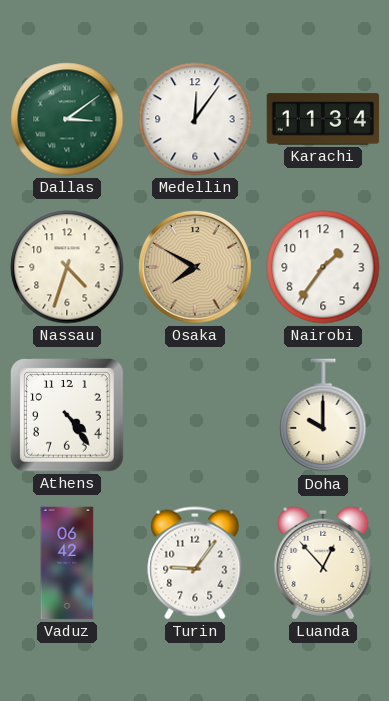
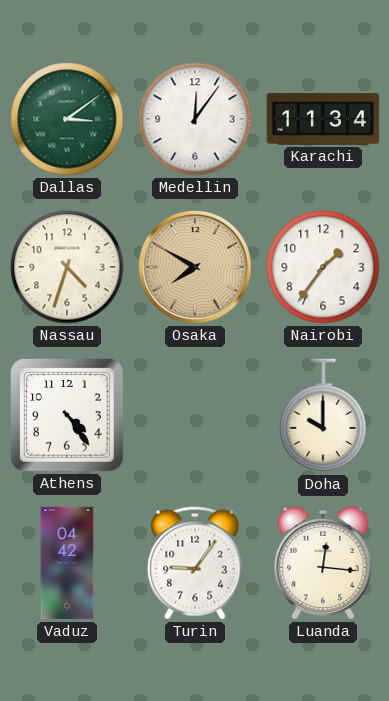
Vaduz: 06:42 -> 04:42
Luanda: 12:53 -> 12:16
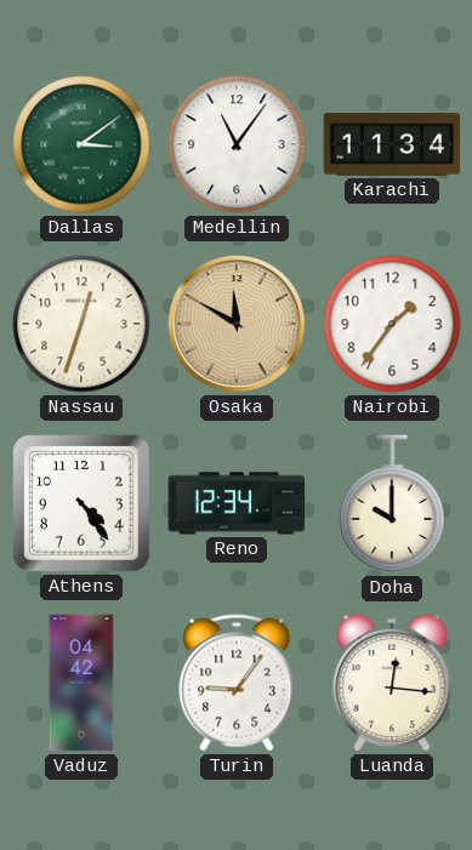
Medellin: 12:06 -> 11:06
Nassau: 4:33 -> 12:33
Osaka: 7:50 -> 11:50
Reno: none -> 12:34
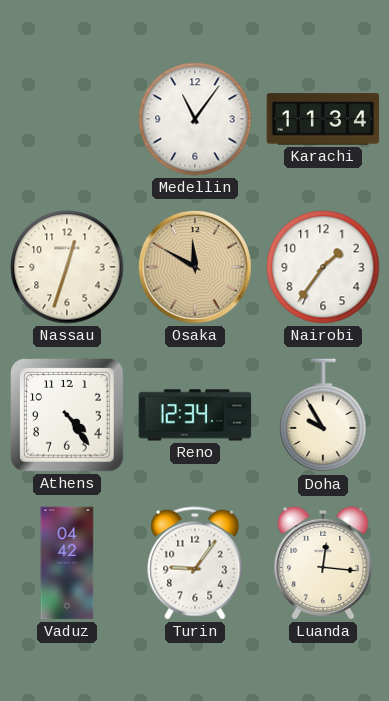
Dallas: 3:09 -> none
Doha: 10:00 -> 9:55
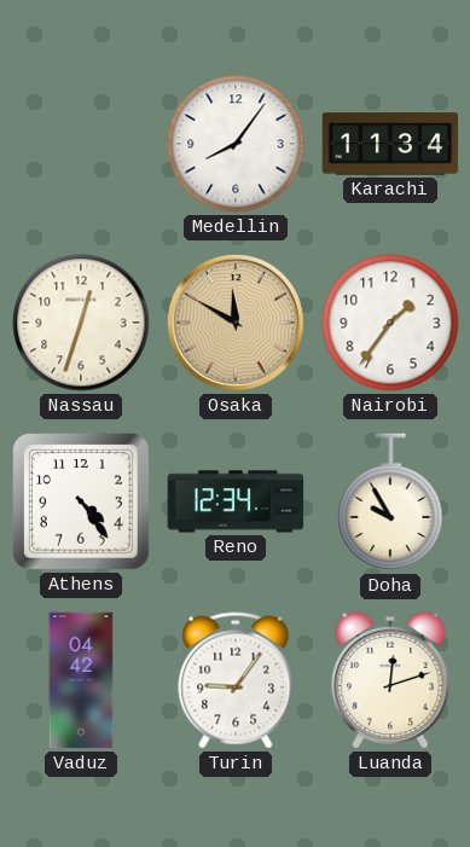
Medellin: 11:06 -> 8:06
Luanda: 12:16 -> 12:12
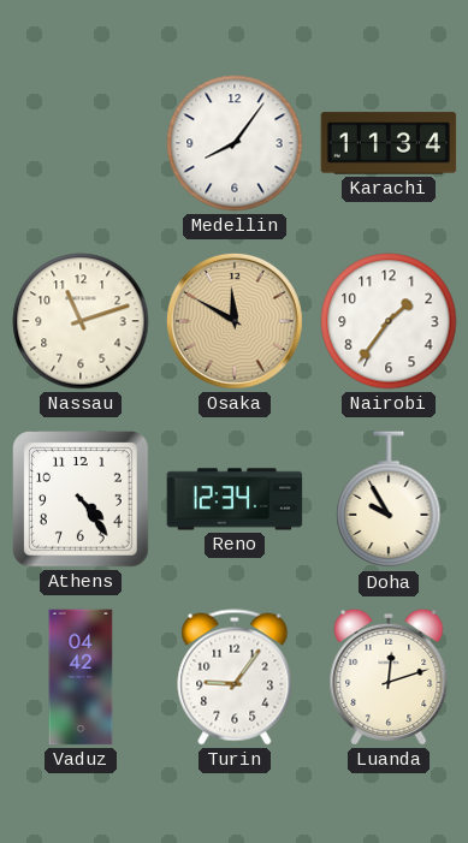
Nassau: 12:33 -> 11:12
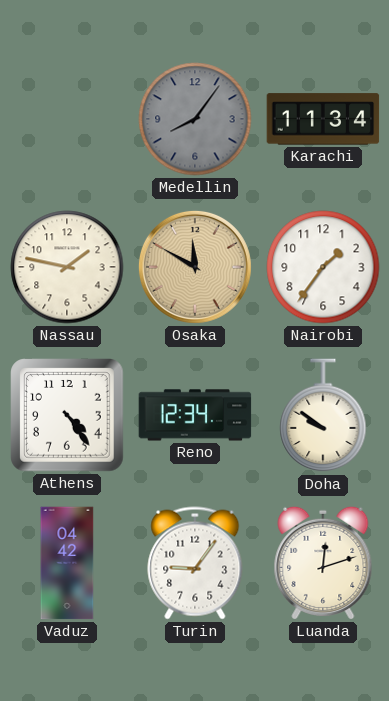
Medellin dial: white -> grey
Nassau: 11:12 -> 1:47
Doha: 9:55 -> 9:51
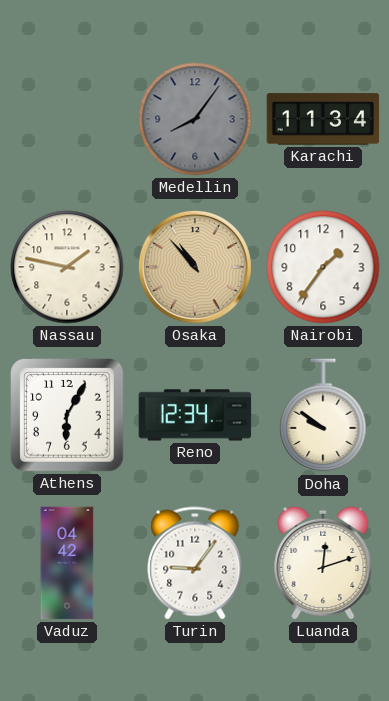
Osaka: 11:50 -> 10:53
Athens: 4:24 -> 6:05
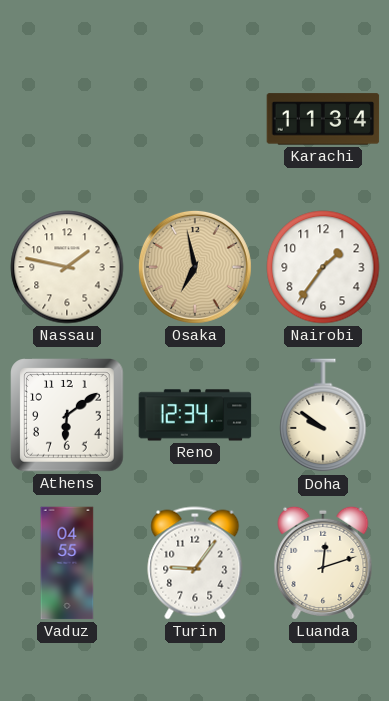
Medellin: 8:06 -> none
Osaka: 10:53 -> 6:58
Athens: 6:05 -> 6:09
Vaduz: 04:42 -> 04:55
